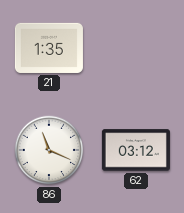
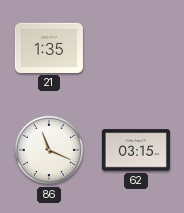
62: 03:12 -> 03:15
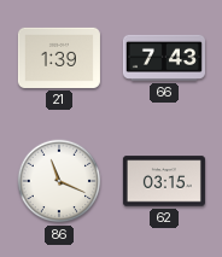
21: 1:35 -> 1:39
66: none -> 7:43
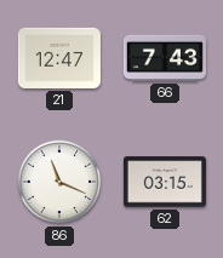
21: 1:39 -> 12:47
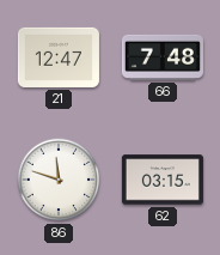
66: 7:43 -> 7:48
86: 11:19 -> 11:48
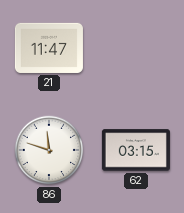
21: 12:47 -> 11:47
66: 7:48 -> none
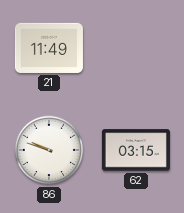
21: 11:47 -> 11:49
86: 11:48 -> 9:48
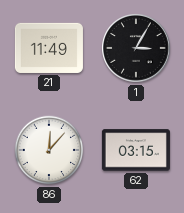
1: none -> 3:05
86: 9:48 -> 12:07
